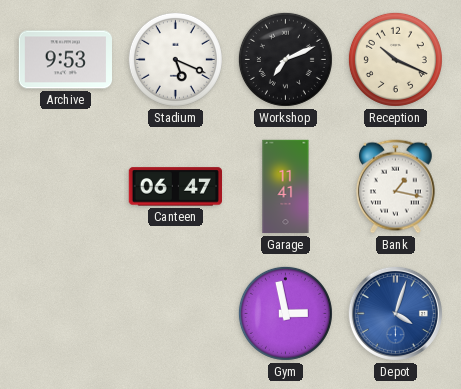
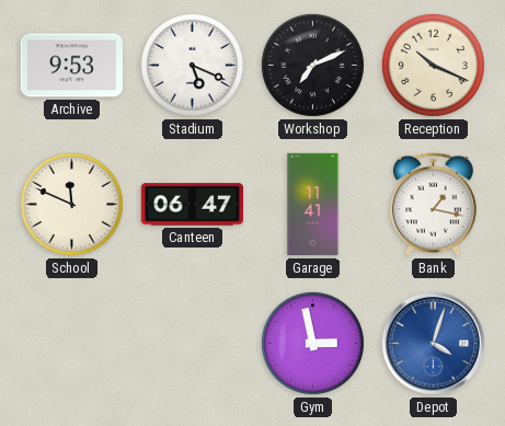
School: none -> 11:49
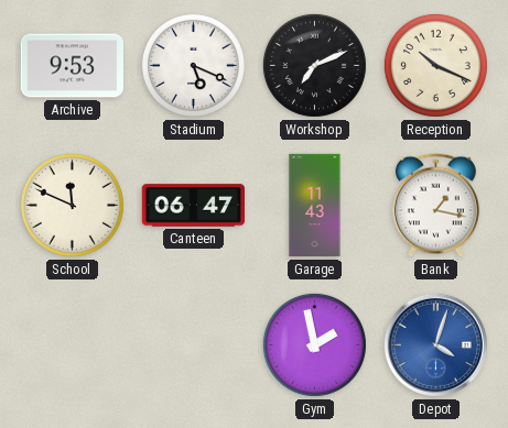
Garage: 11:41 -> 11:43
Gym: 2:58 -> 1:58
